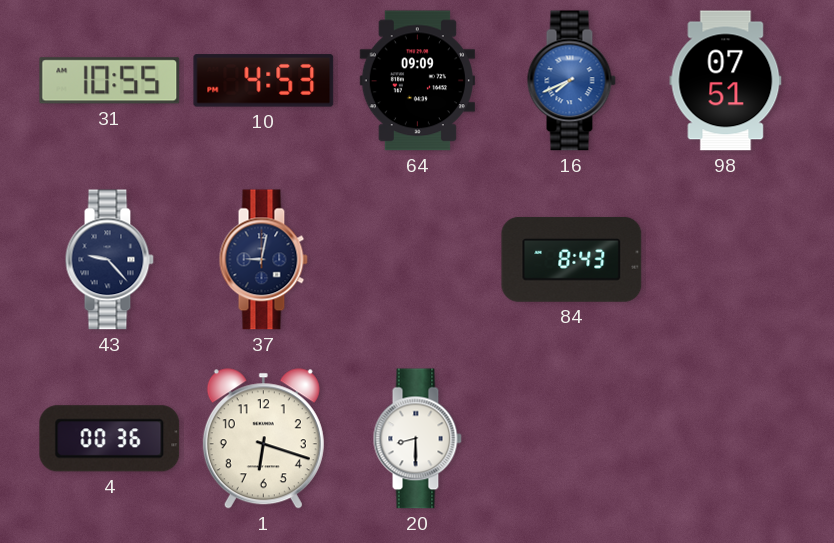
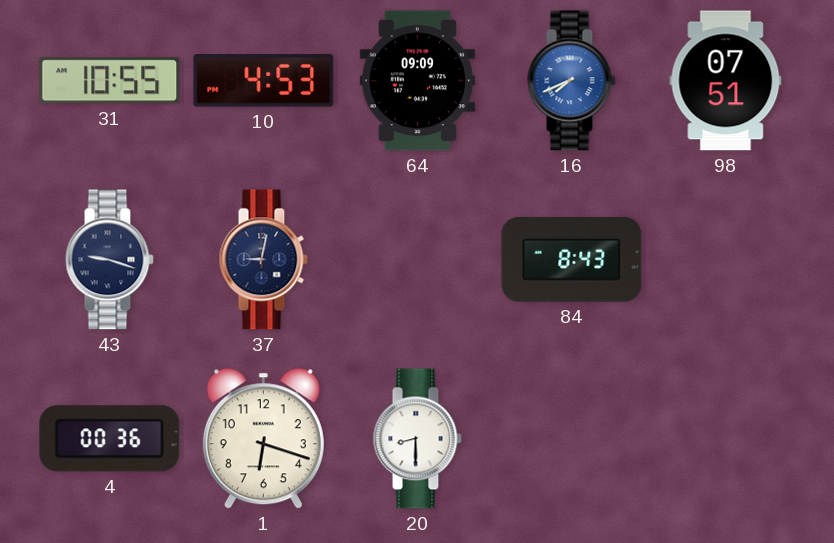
43: 9:23 -> 9:18
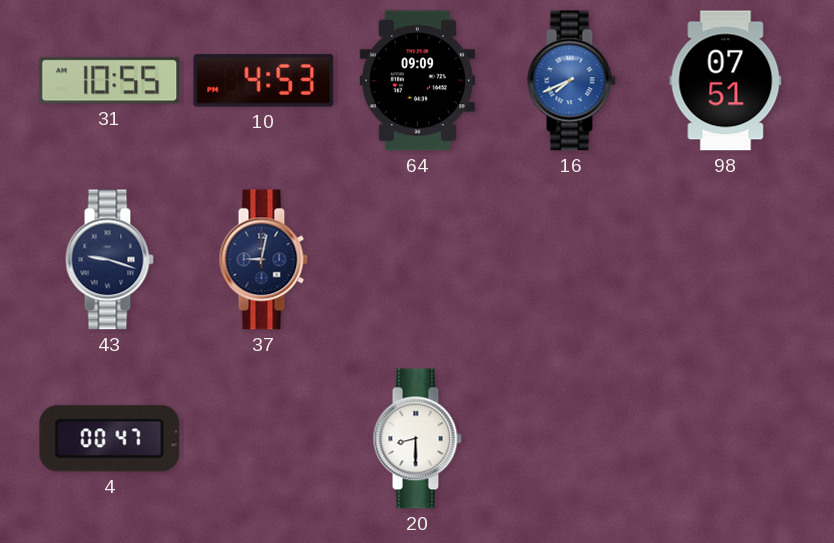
84: 8:43 -> none
4: 00:36 -> 00:47
1: 6:18 -> none
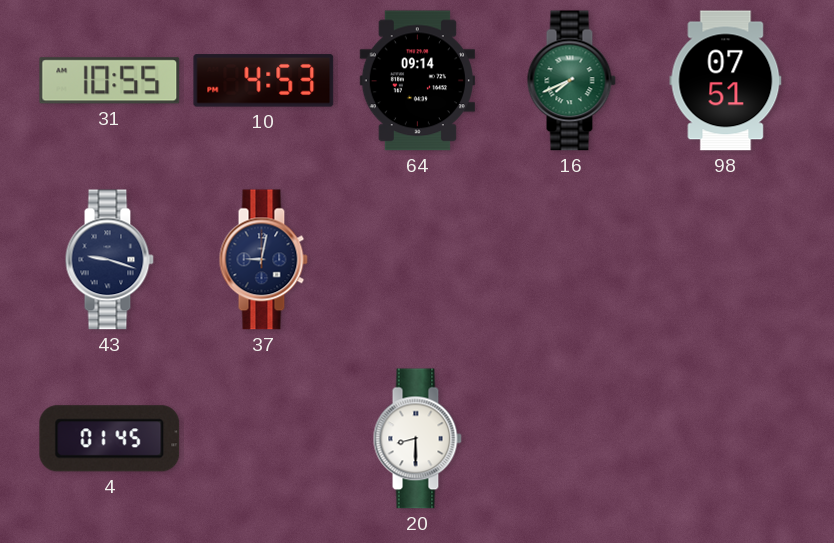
64: 09:09 -> 09:14
16 dial: blue -> green
4: 00:47 -> 01:45
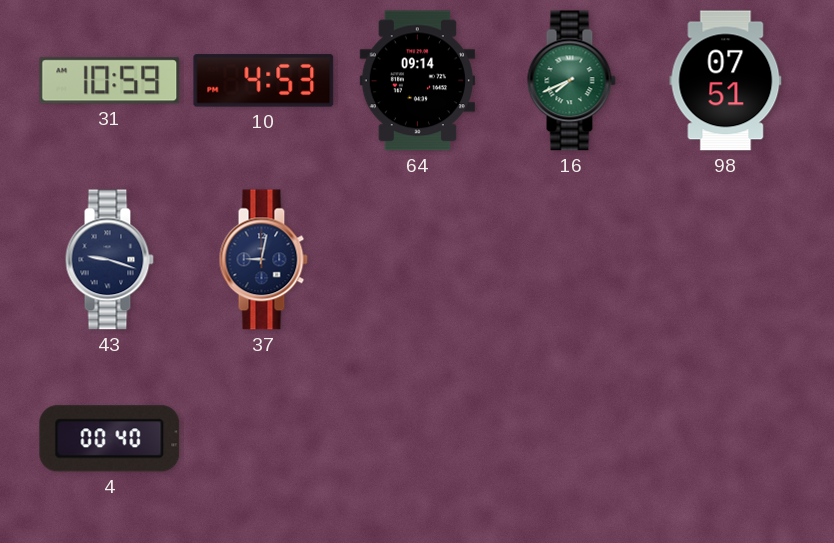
31: 10:55 -> 10:59
4: 01:45 -> 00:40
20: 8:30 -> none
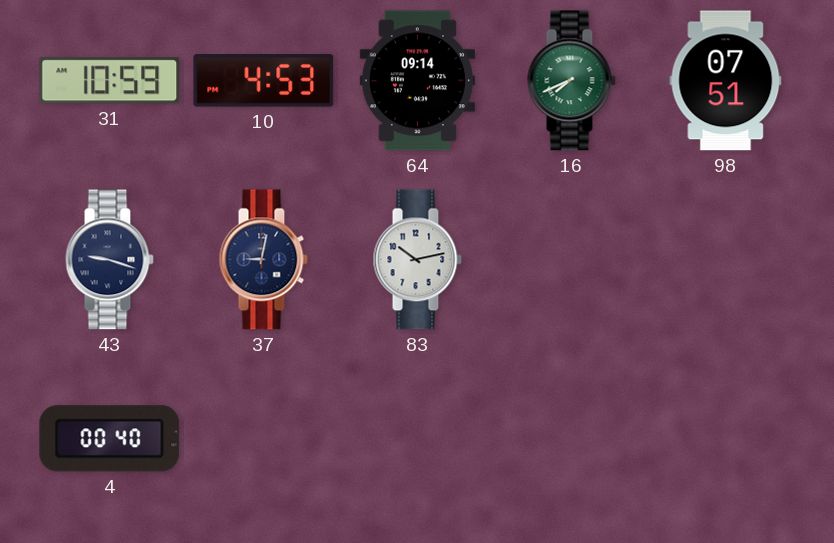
83: none -> 10:13
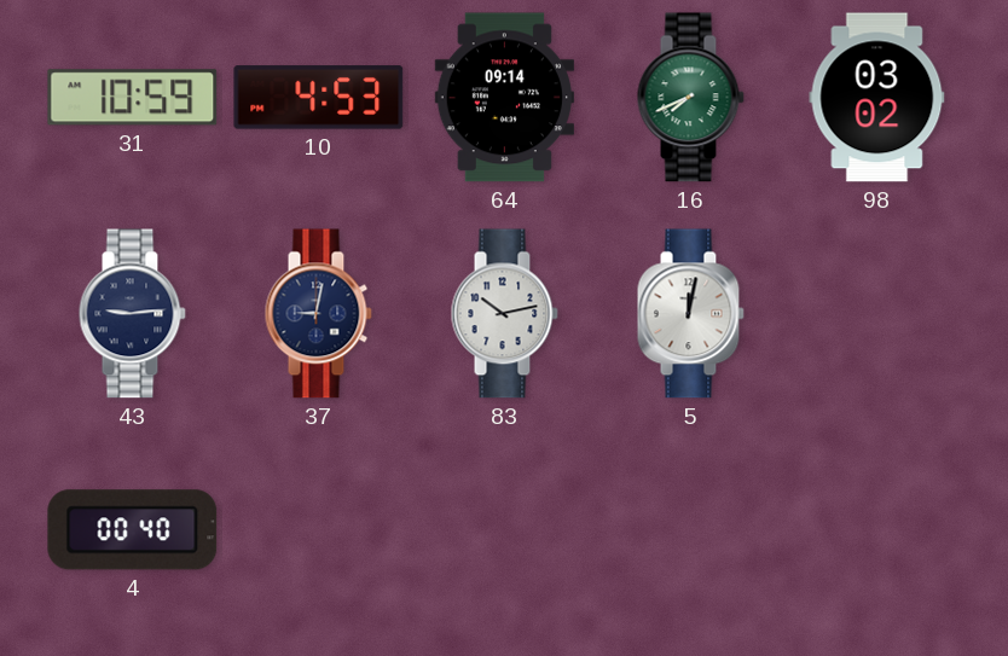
98: 07:51 -> 03:02
43: 9:18 -> 9:14
5: none -> 12:02
